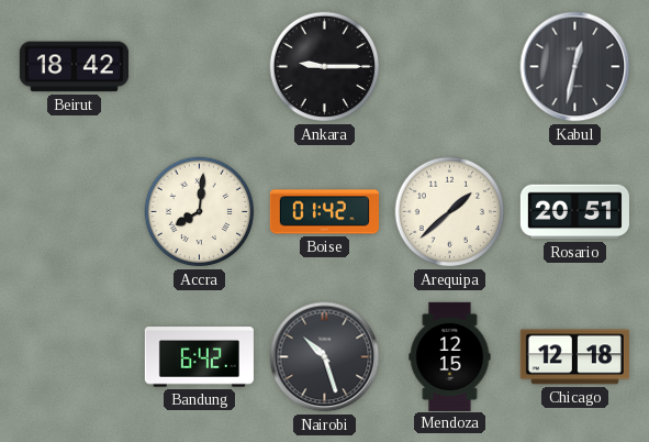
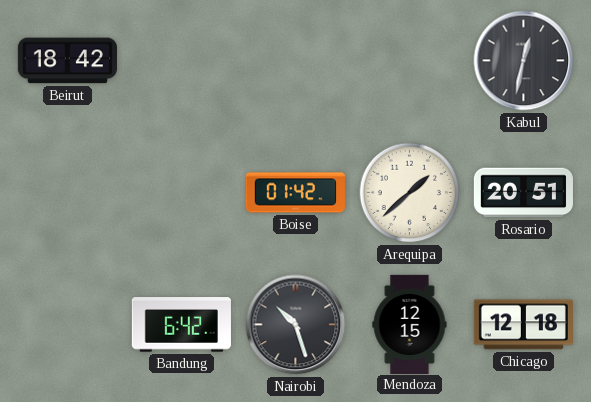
Ankara: 9:15 -> none
Accra: 8:01 -> none
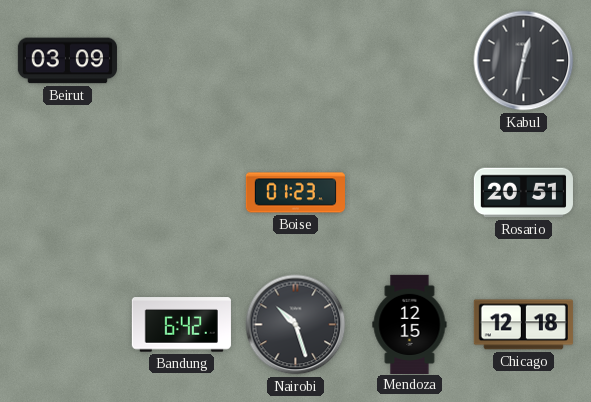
Beirut: 18:42 -> 03:09
Boise: 01:42 -> 01:23
Arequipa: 1:38 -> none
